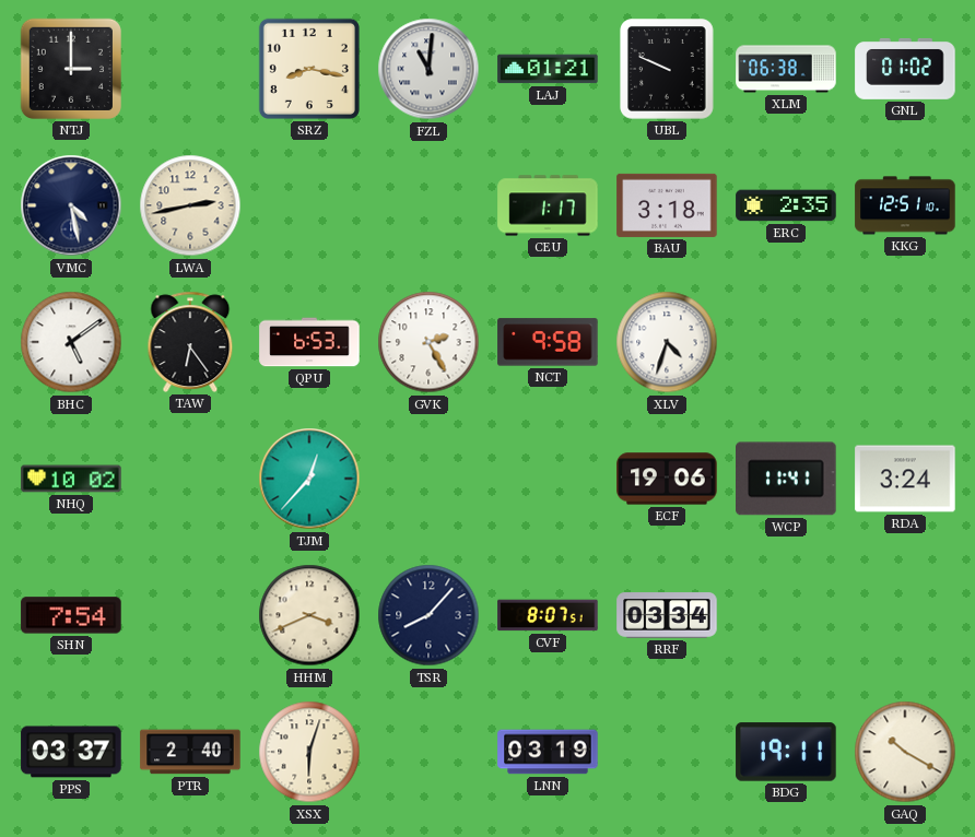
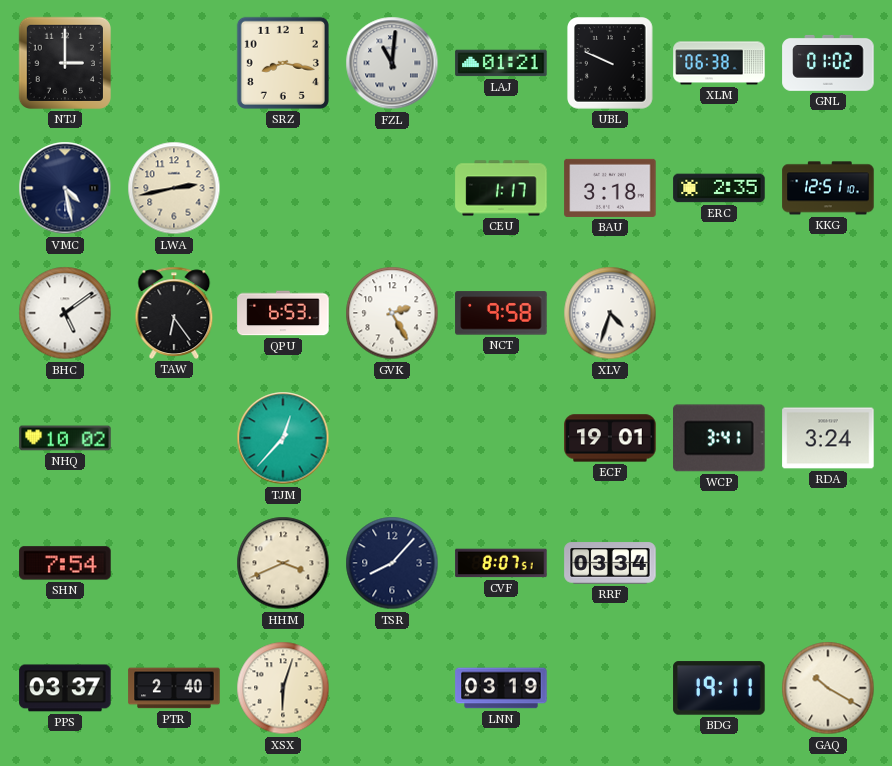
ECF: 19:06 -> 19:01
WCP: 11:41 -> 3:41
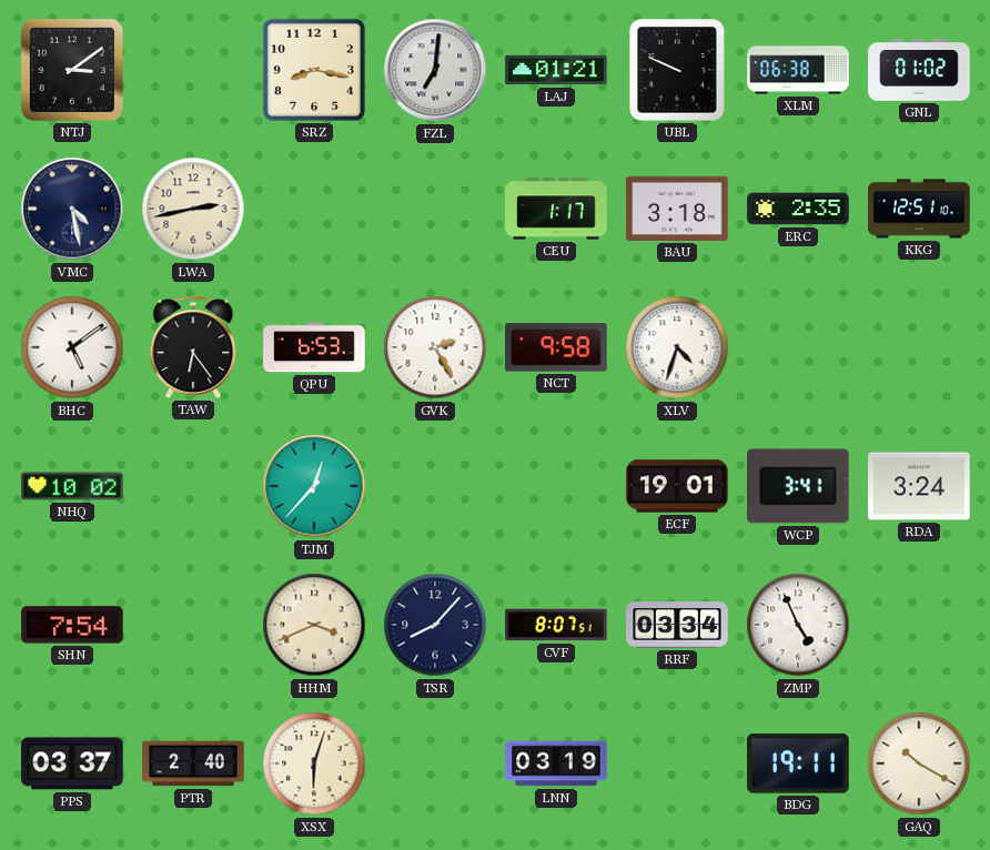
NTJ: 3:00 -> 3:09
FZL: 11:01 -> 7:01
ZMP: none -> 4:56
